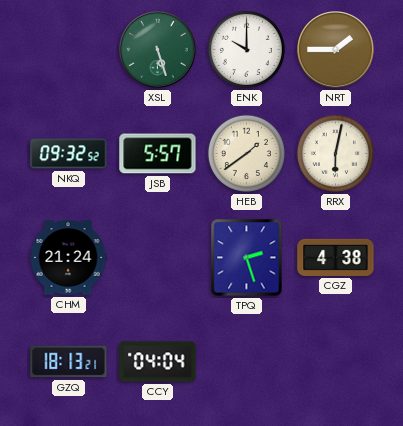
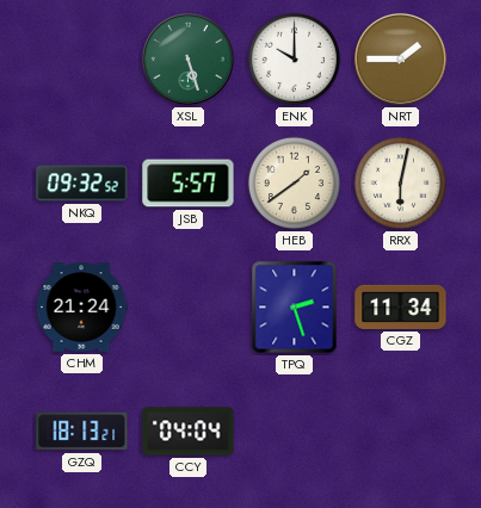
CGZ: 4:38 -> 11:34
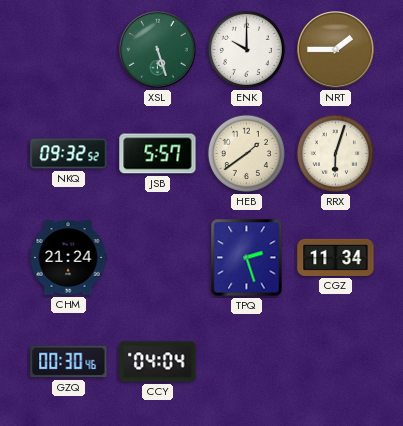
RRX: 6:02 -> 6:03
GZQ: 18:13 -> 00:30
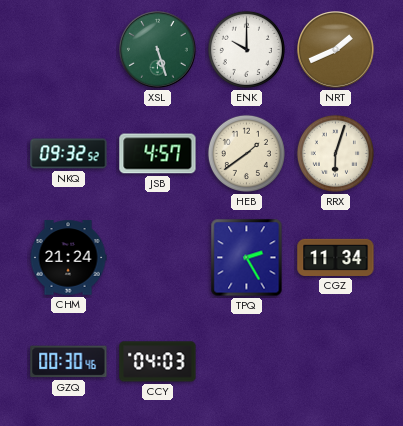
NRT: 1:45 -> 1:41
JSB: 5:57 -> 4:57
TPQ: 2:27 -> 2:25
CCY: 04:04 -> 04:03
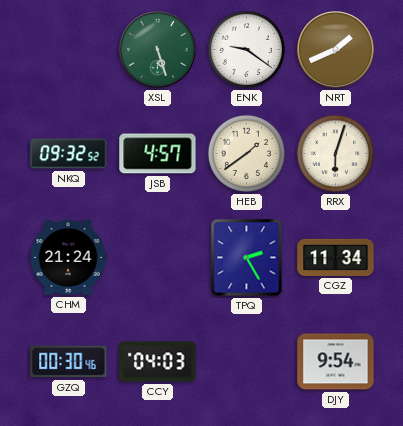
ENK: 10:00 -> 9:21
DJY: none -> 9:54
